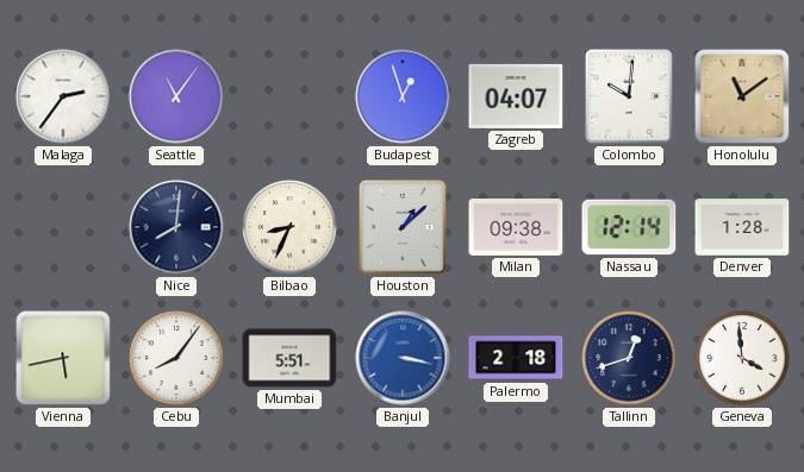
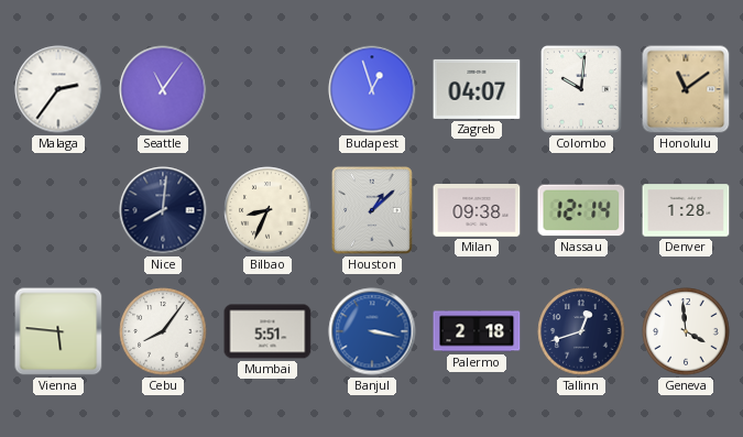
Vienna: 5:43 -> 5:46
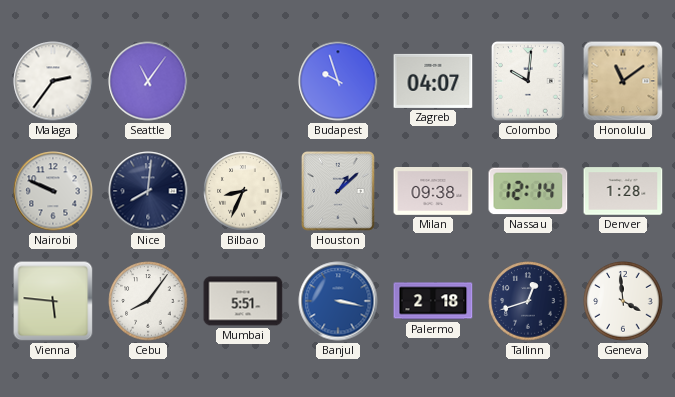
Budapest: 12:57 -> 9:57
Nairobi: none -> 9:49
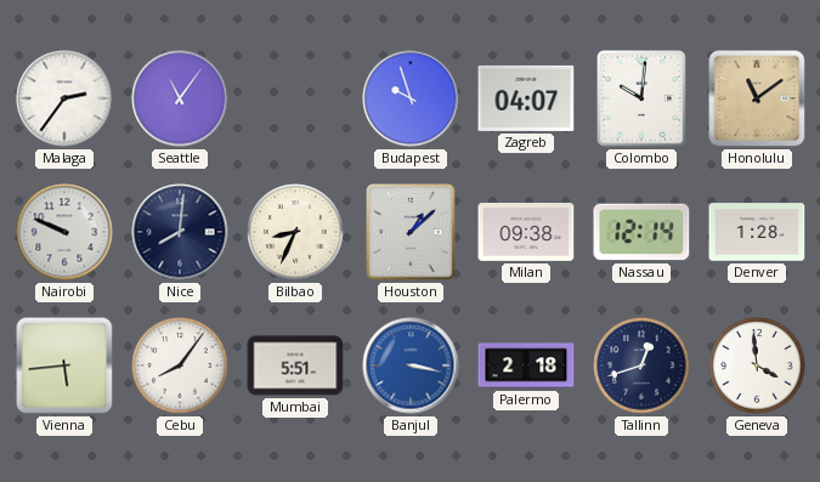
Vienna: 5:46 -> 5:44
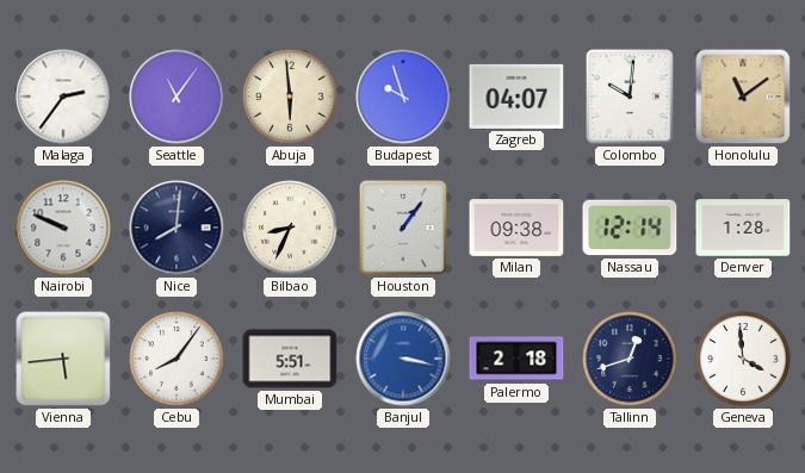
Abuja: none -> 5:59
Houston: 1:08 -> 1:06
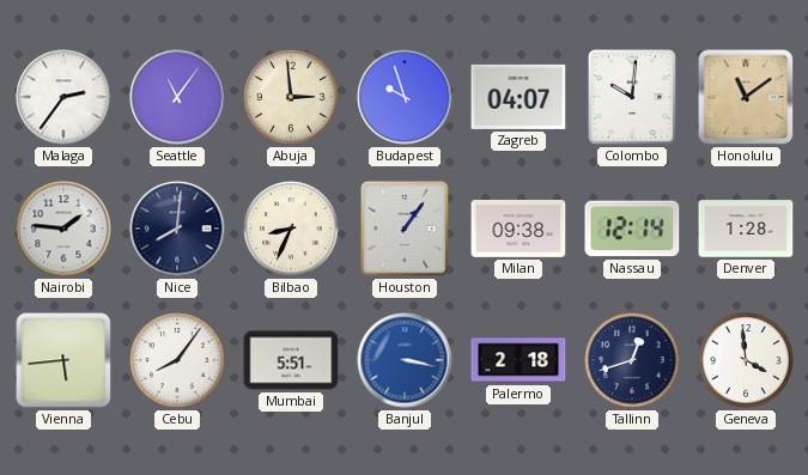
Abuja: 5:59 -> 2:59
Nairobi: 9:49 -> 1:46
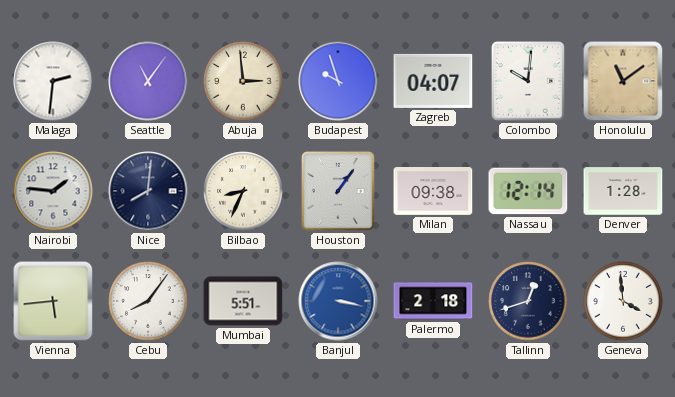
Malaga: 2:36 -> 2:31
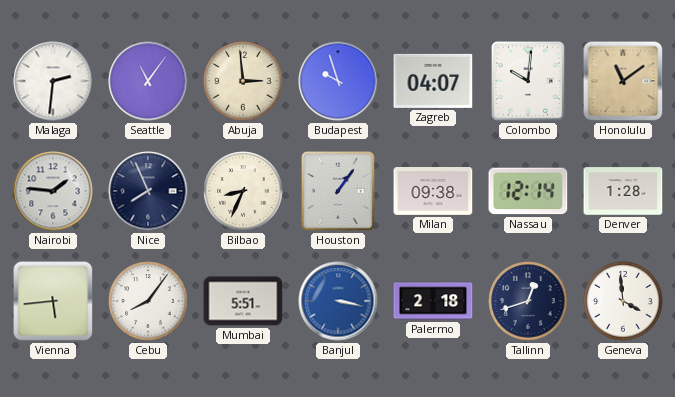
Nice: 8:01 -> 7:56
